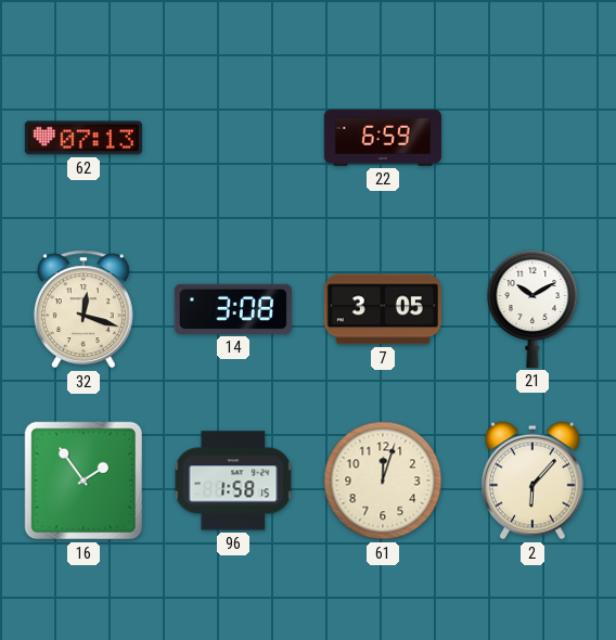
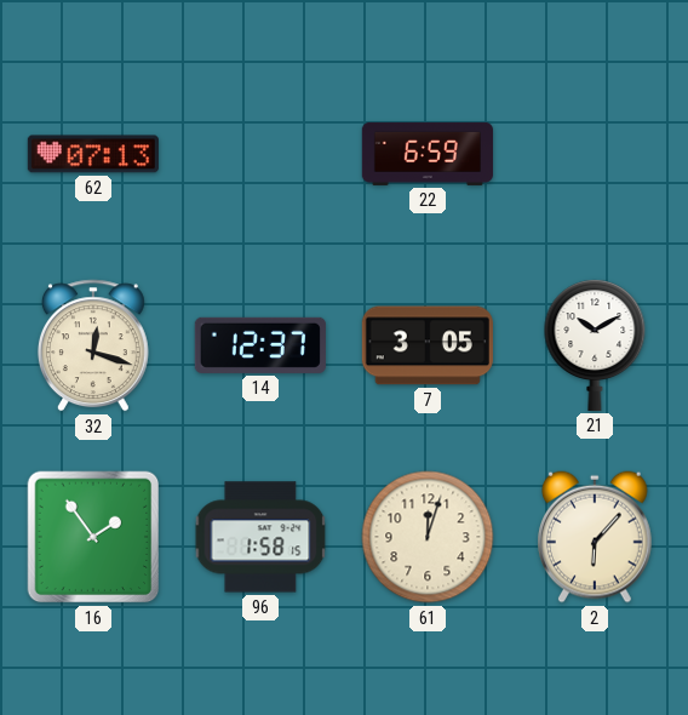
14: 3:08 -> 12:37
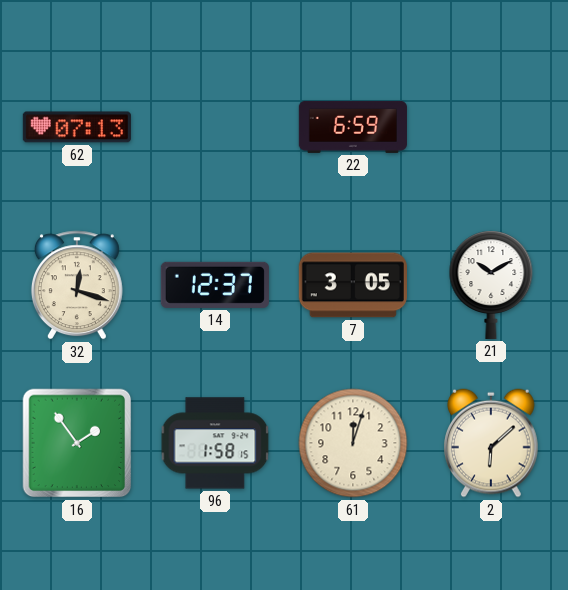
2: 6:07 -> 6:08
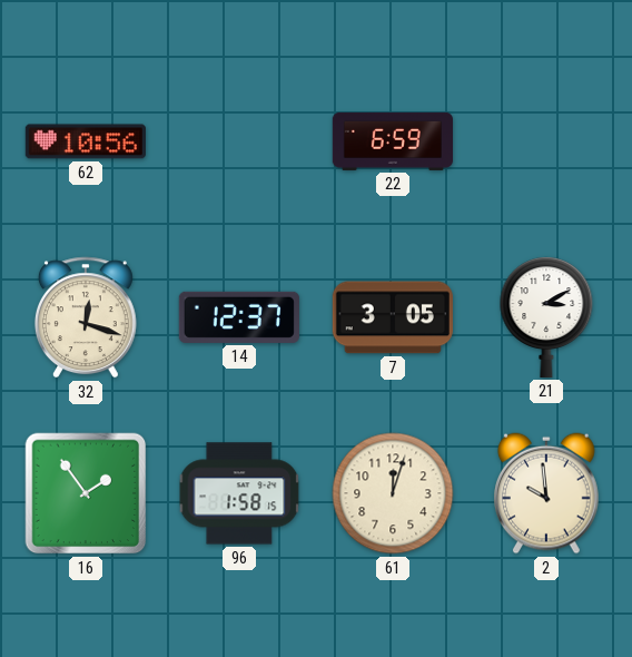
62: 07:13 -> 10:56
21: 10:10 -> 3:10
2: 6:08 -> 9:59
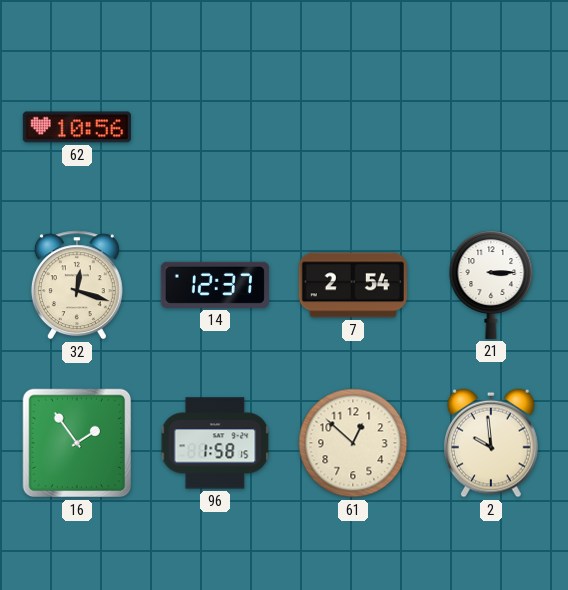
22: 6:59 -> none
7: 3:05 -> 2:54
21: 3:10 -> 3:15
61: 12:03 -> 12:52
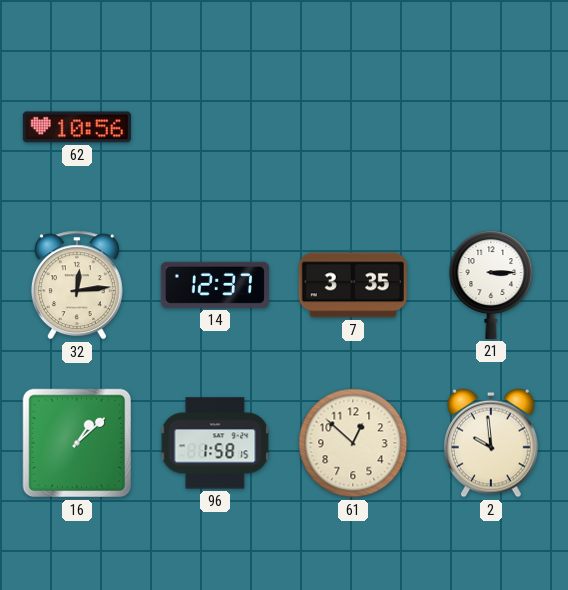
32: 12:18 -> 12:14
7: 2:54 -> 3:35
16: 1:54 -> 1:08
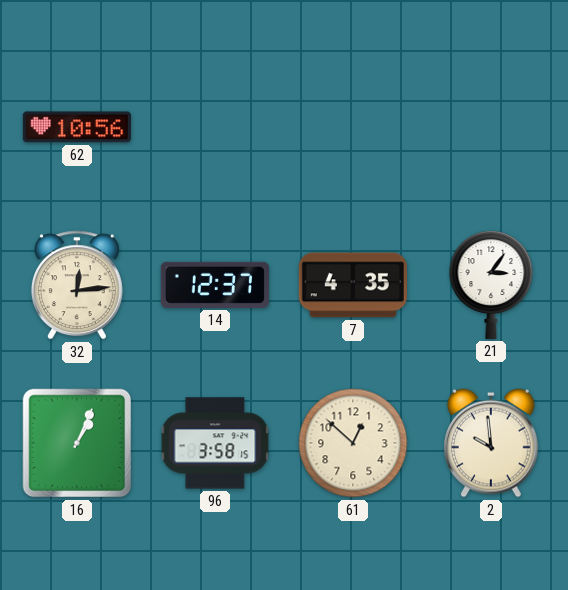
7: 3:35 -> 4:35
21: 3:15 -> 3:06
16: 1:08 -> 1:04
96: 1:58 -> 3:58
